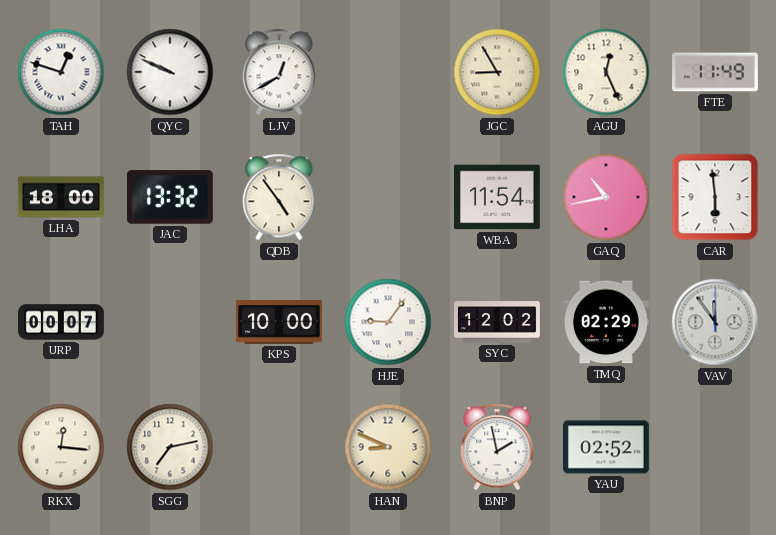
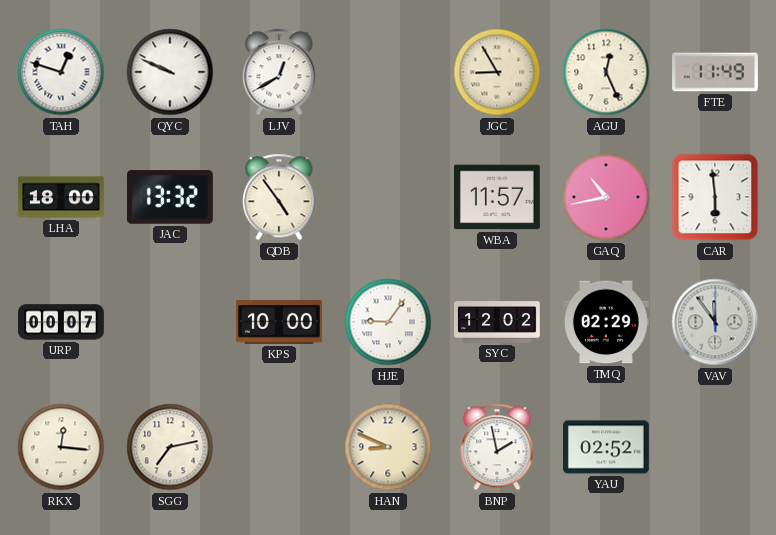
WBA: 11:54 -> 11:57
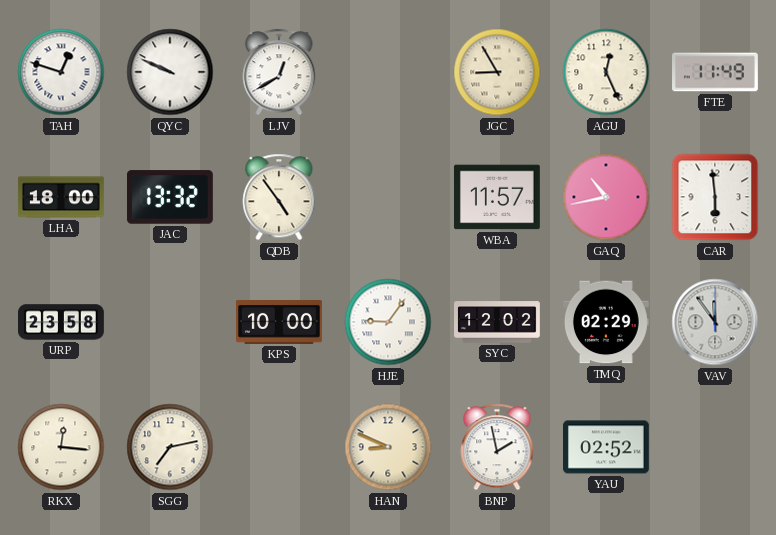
URP: 00:07 -> 23:58
